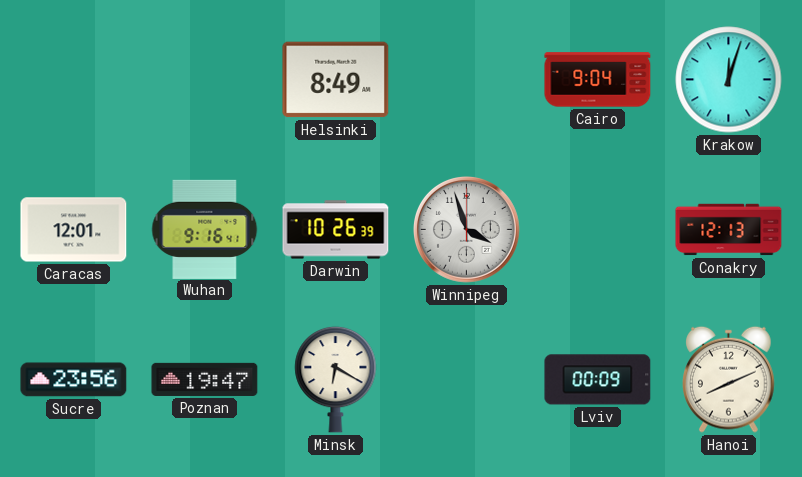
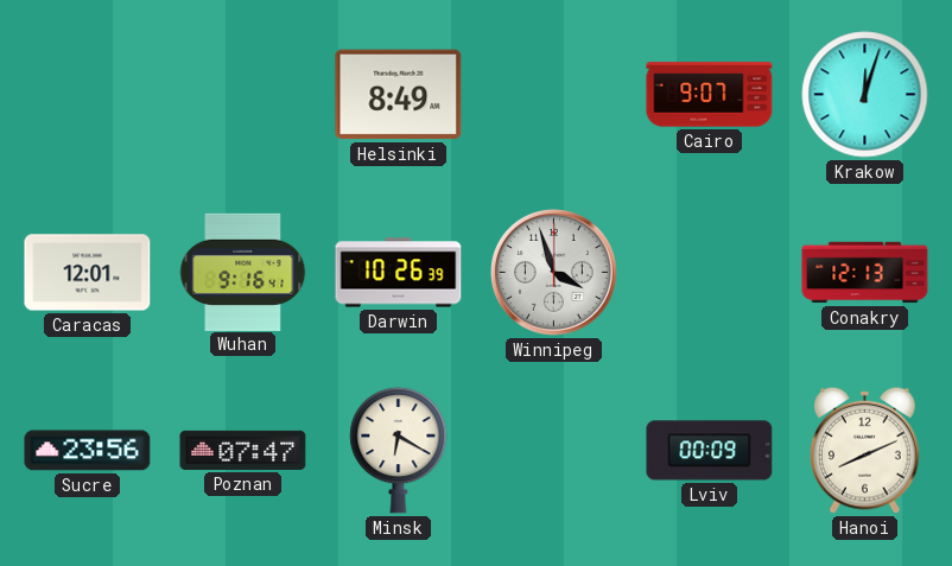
Cairo: 9:04 -> 9:07
Poznan: 19:47 -> 07:47
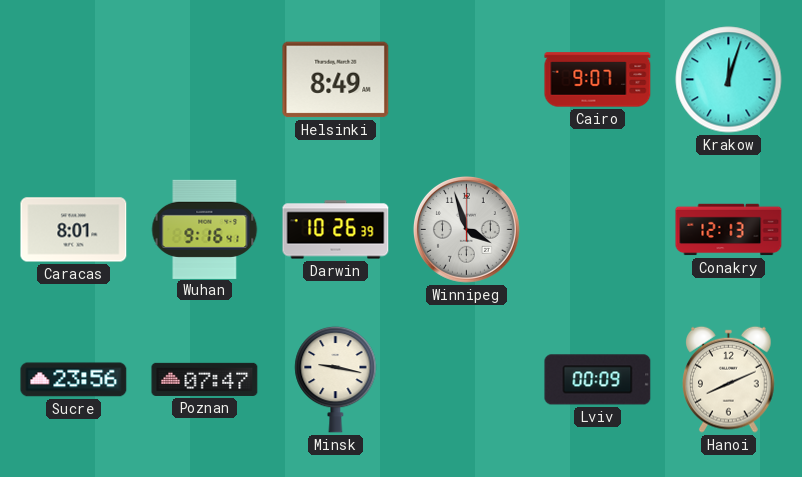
Caracas: 12:01 -> 8:01
Minsk: 6:20 -> 9:17
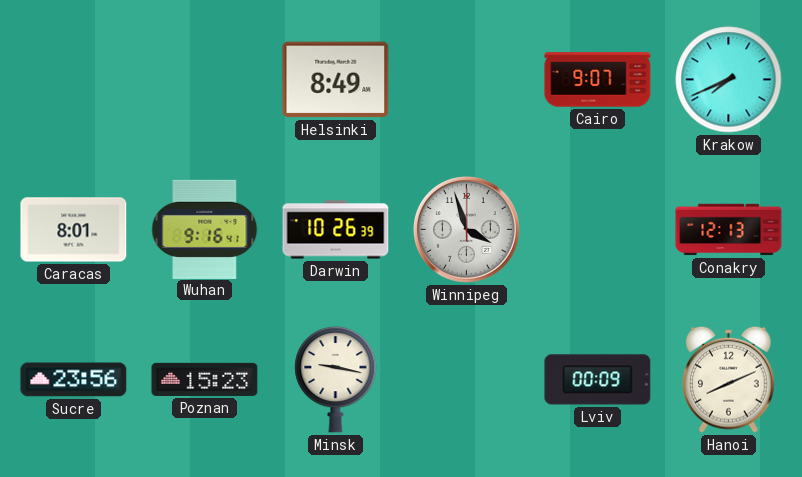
Krakow: 12:03 -> 7:41
Poznan: 07:47 -> 15:23
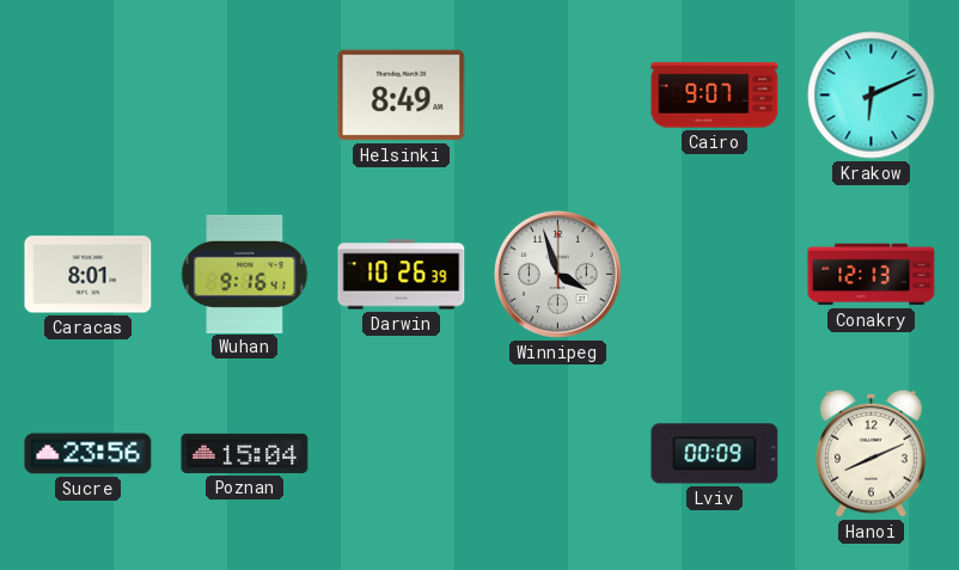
Krakow: 7:41 -> 6:11
Poznan: 15:23 -> 15:04
Minsk: 9:17 -> none
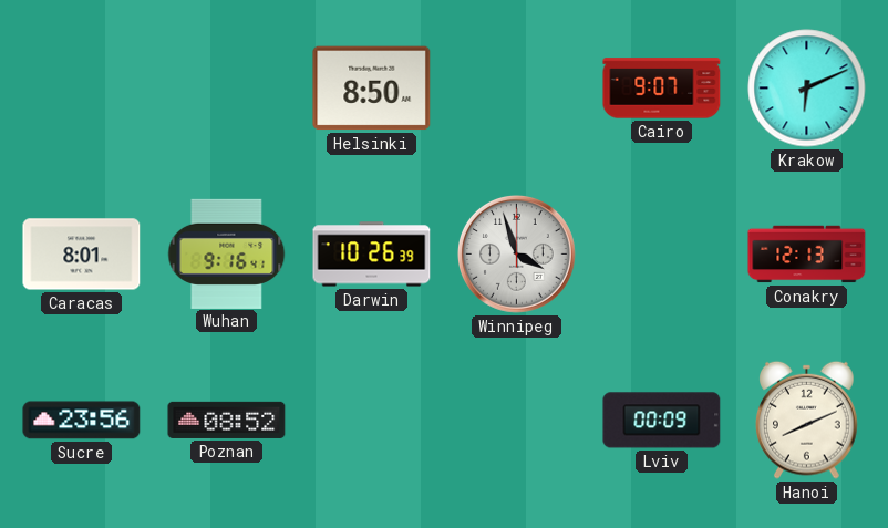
Helsinki: 8:49 -> 8:50
Poznan: 15:04 -> 08:52
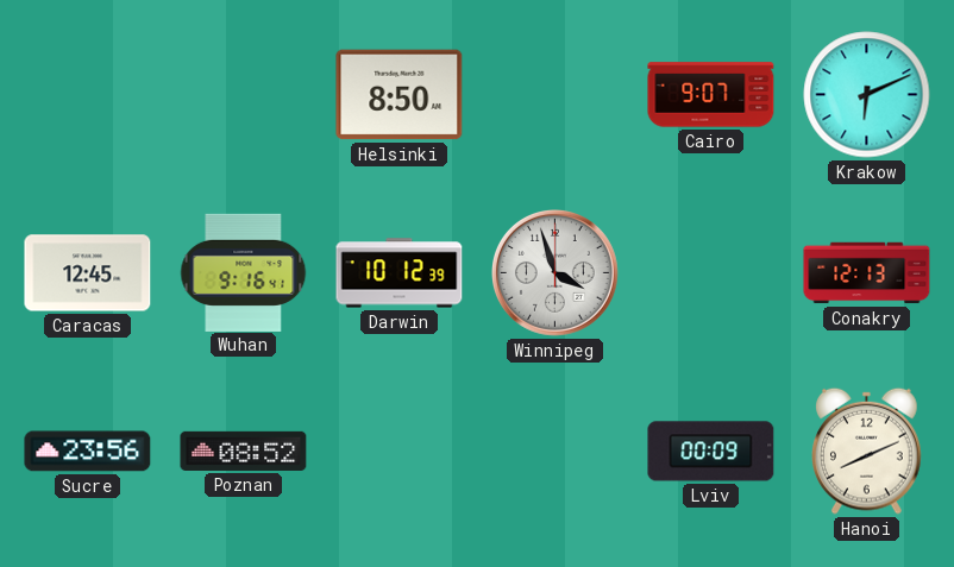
Caracas: 8:01 -> 12:45
Darwin: 10:26 -> 10:12
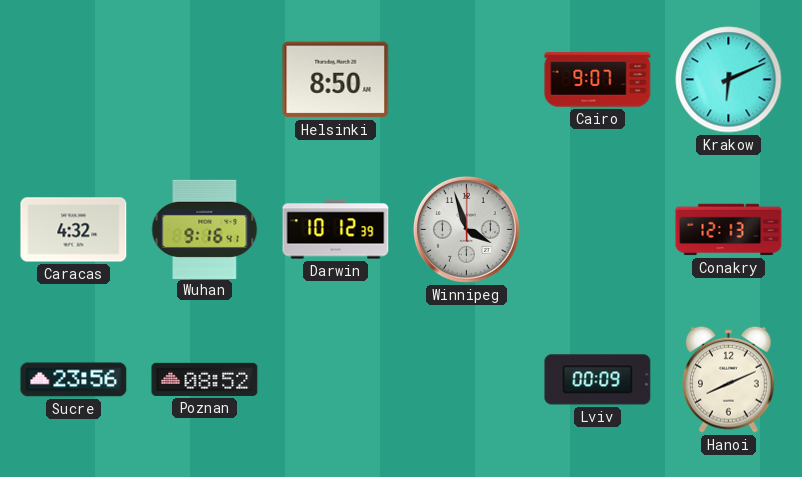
Caracas: 12:45 -> 4:32
